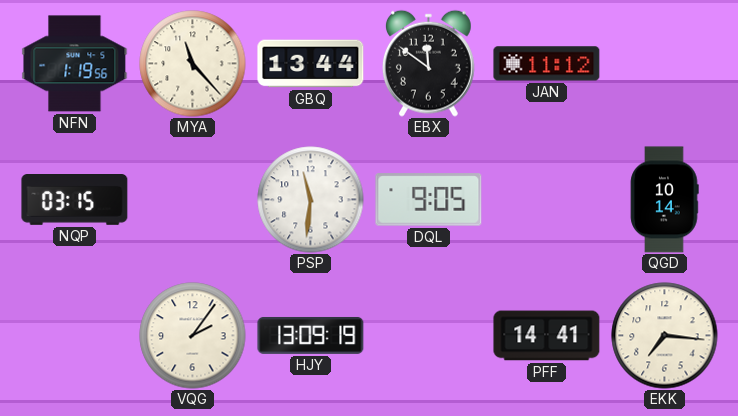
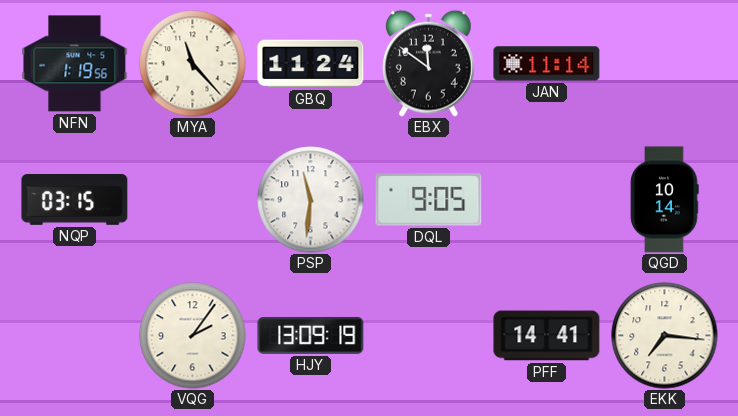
GBQ: 13:44 -> 11:24
JAN: 11:12 -> 11:14
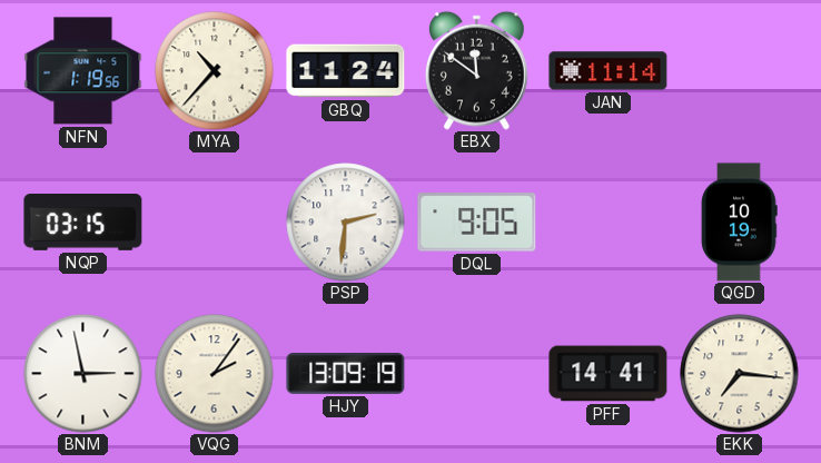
MYA: 11:23 -> 10:37
PSP: 11:31 -> 2:31
QGD: 10:14 -> 10:19
BNM: none -> 2:58
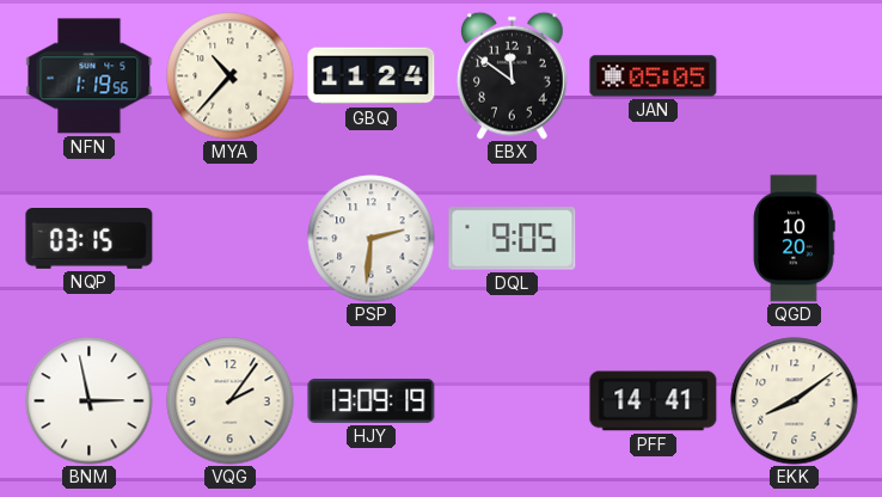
JAN: 11:14 -> 05:05
QGD: 10:19 -> 10:20
EKK: 7:16 -> 8:09
